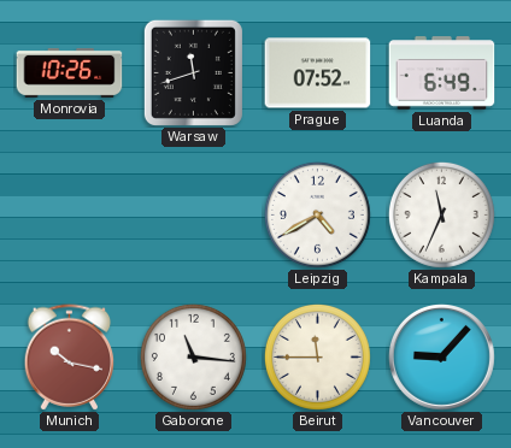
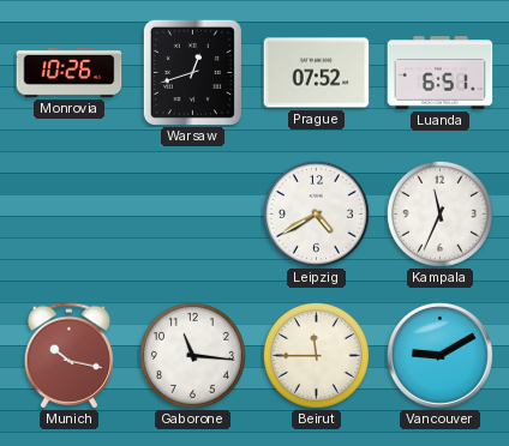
Warsaw: 11:42 -> 12:42
Luanda: 6:49 -> 6:51
Vancouver: 9:07 -> 9:10
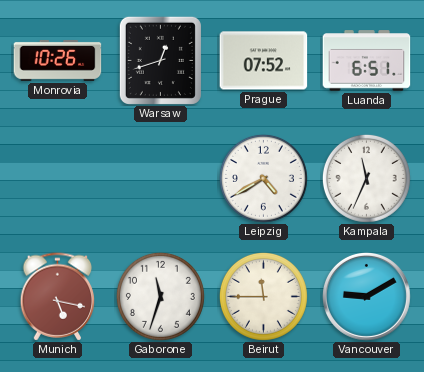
Munich: 10:17 -> 5:17
Gaborone: 11:16 -> 11:33
